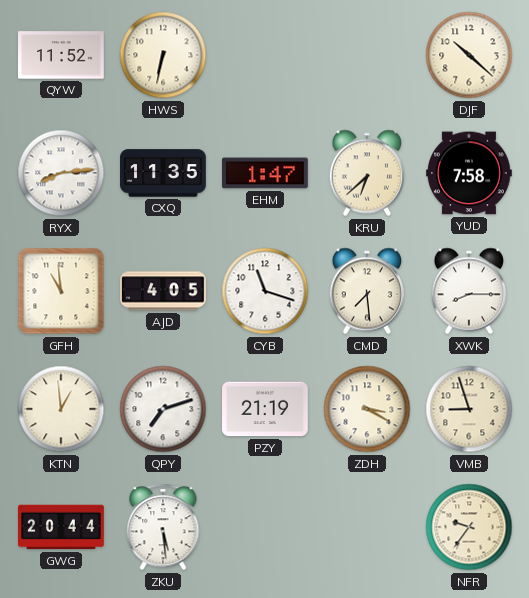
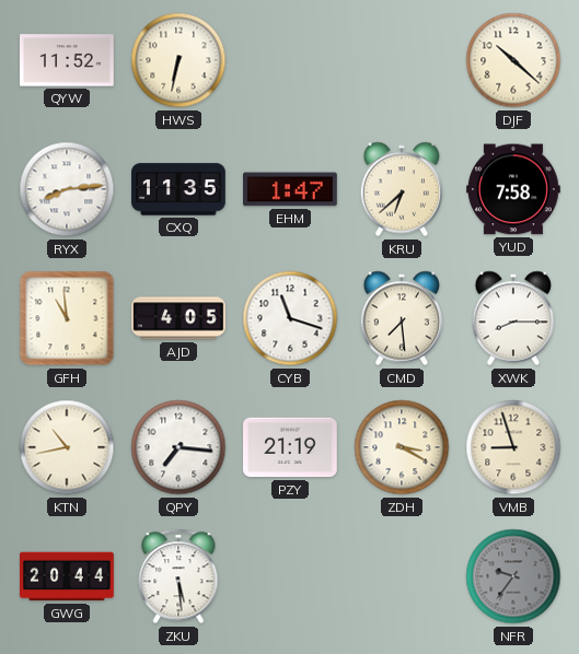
KTN: 12:59 -> 10:43
QPY: 7:12 -> 7:16
NFR dial: cream -> grey
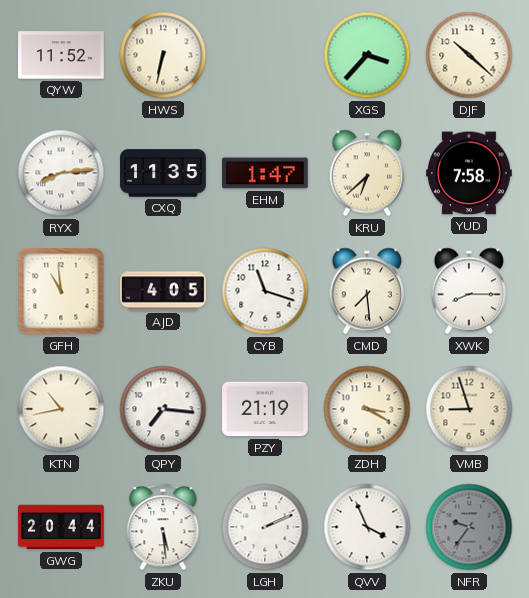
XGS: none -> 3:37
LGH: none -> 2:11
QVV: none -> 3:56
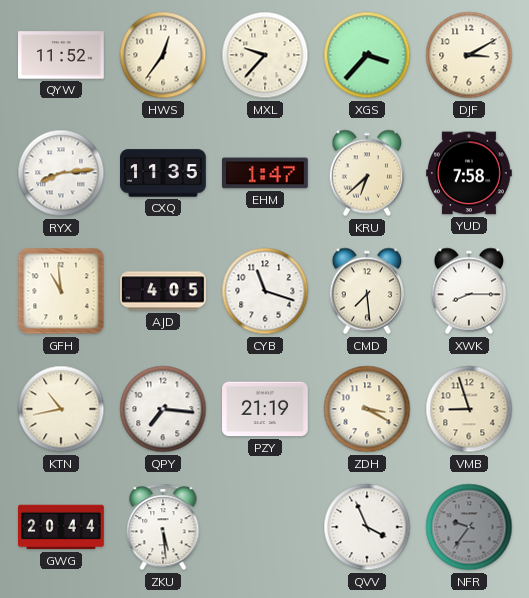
HWS: 6:32 -> 12:36
MXL: none -> 9:37
DJF: 10:22 -> 3:10
LGH: 2:11 -> none
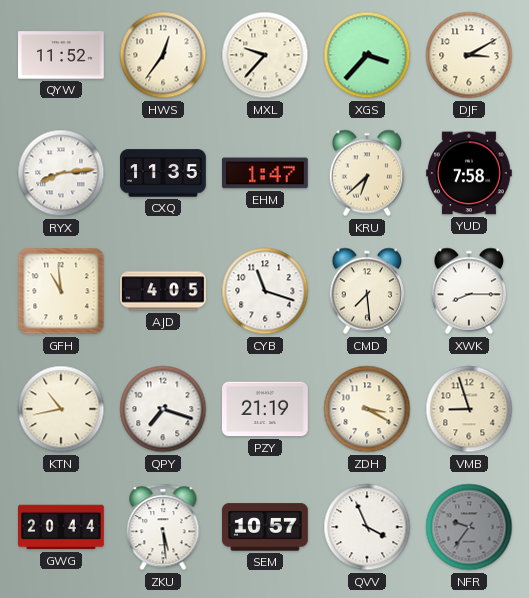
QPY: 7:16 -> 7:18
SEM: none -> 10:57
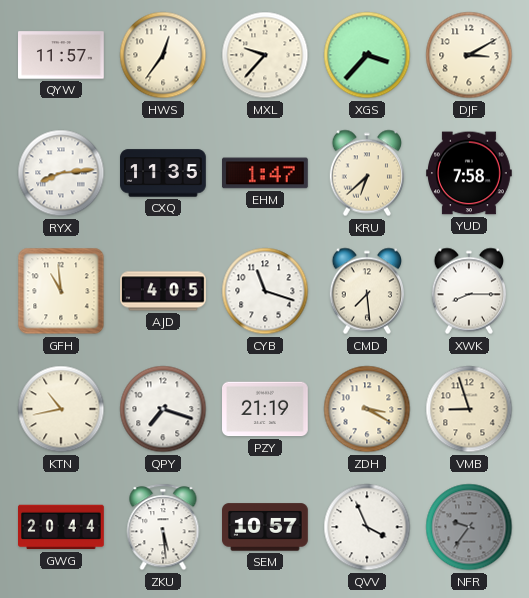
QYW: 11:52 -> 11:57
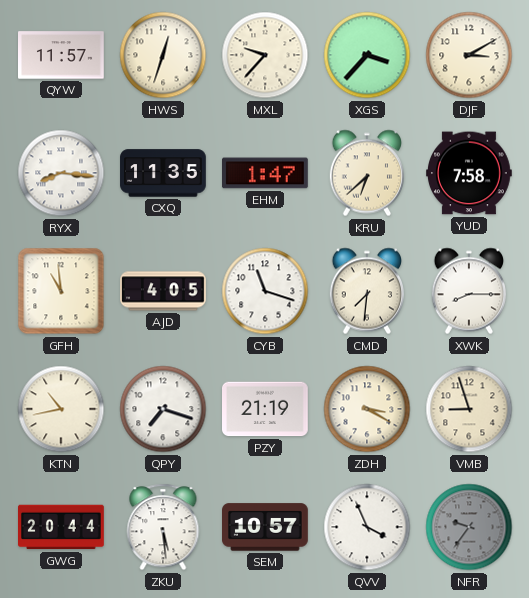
HWS: 12:36 -> 12:33
RYX: 8:14 -> 8:16
CMD: 7:29 -> 7:31
